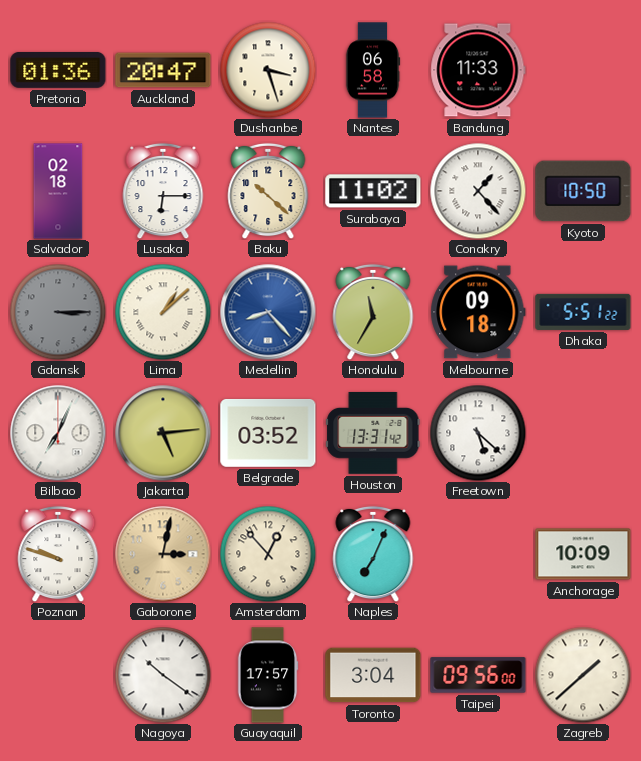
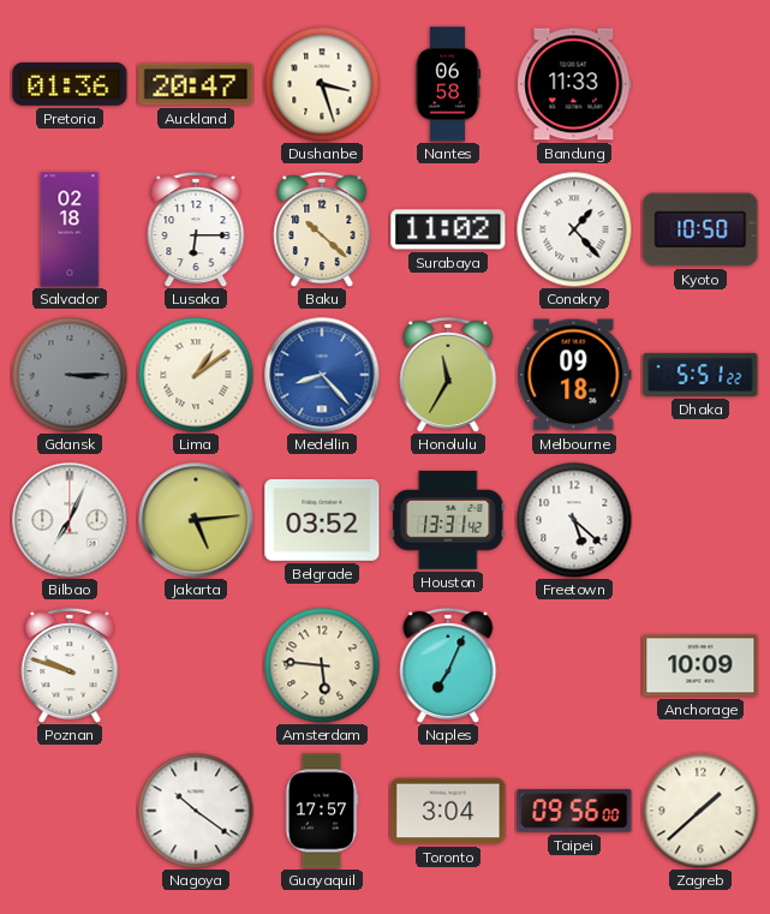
Lima: 1:08 -> 1:09
Gaborone: 3:02 -> none
Amsterdam: 12:53 -> 5:46
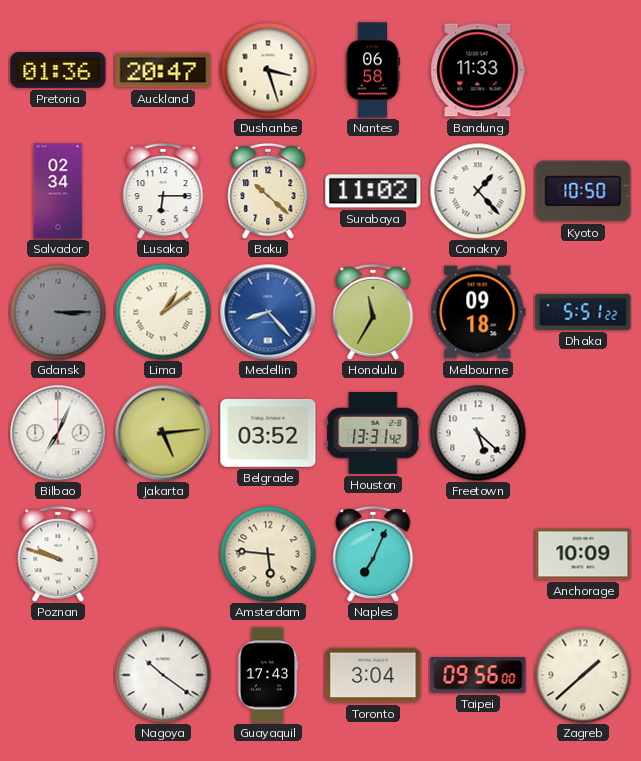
Salvador: 02:18 -> 02:34
Guayaquil: 17:57 -> 17:43
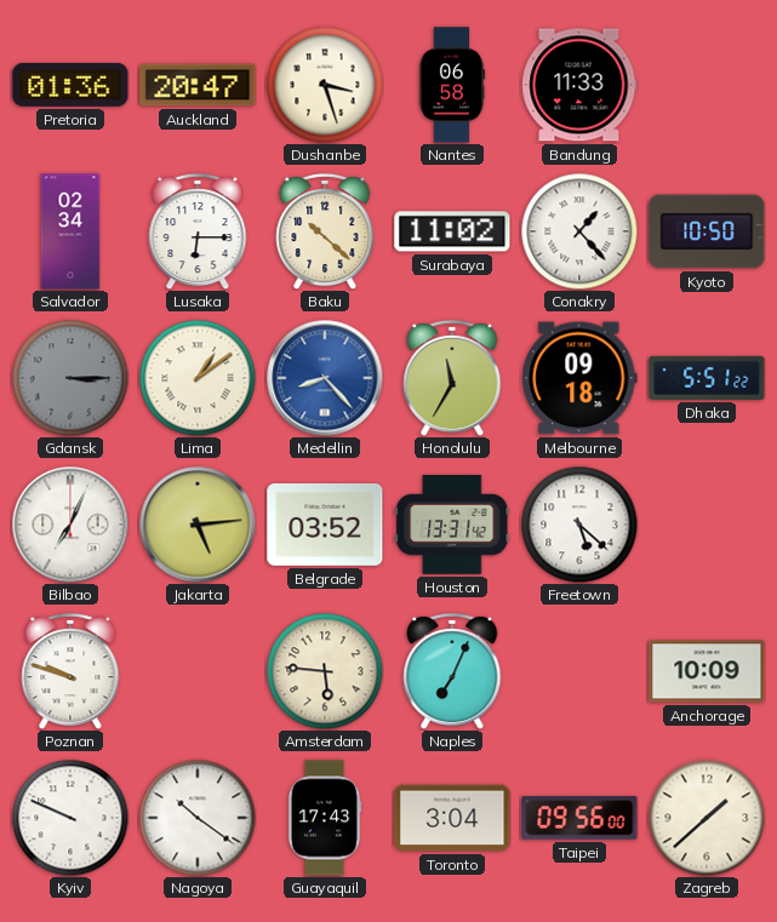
Kyiv: none -> 9:49
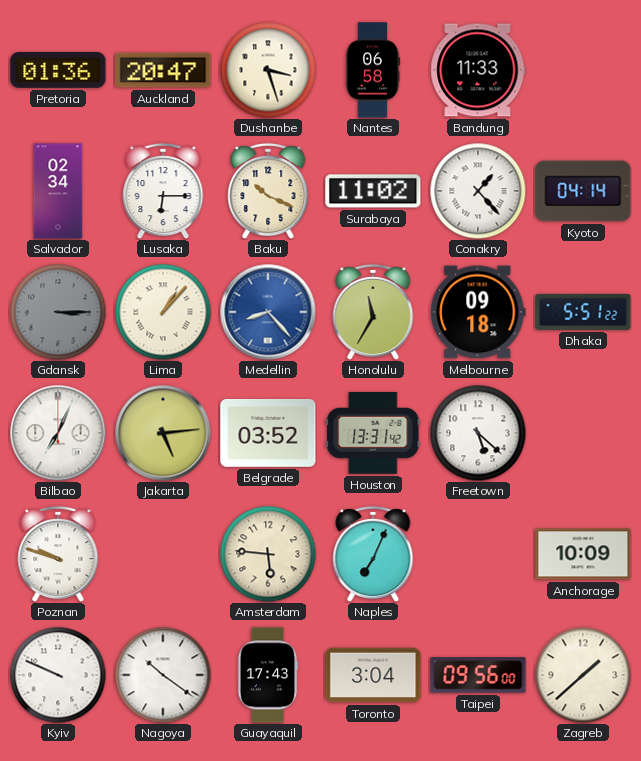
Baku: 10:22 -> 10:19
Kyoto: 10:50 -> 04:14
Lima: 1:09 -> 1:07
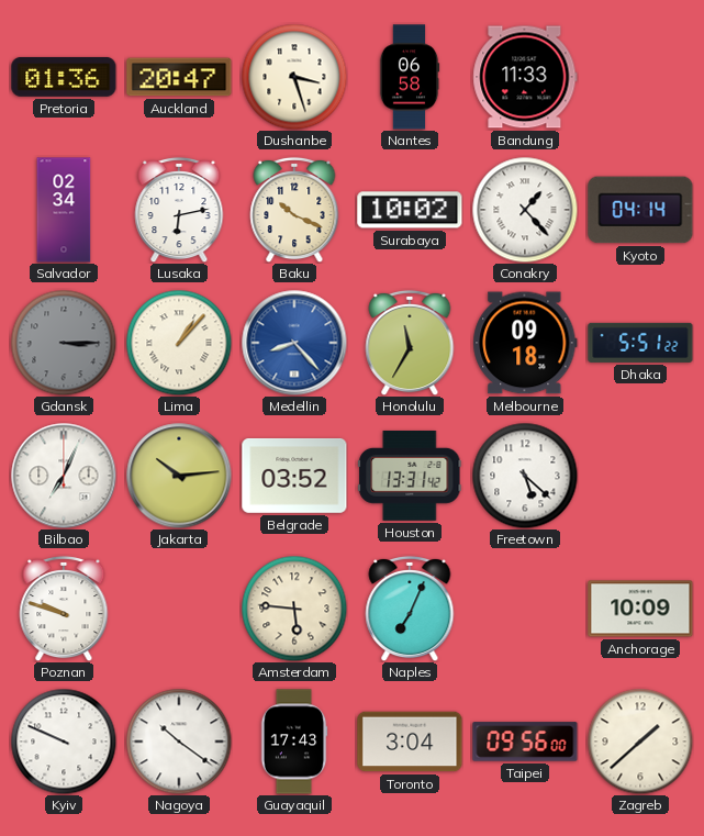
Lusaka: 6:15 -> 6:13
Surabaya: 11:02 -> 10:02
Jakarta: 5:14 -> 10:14
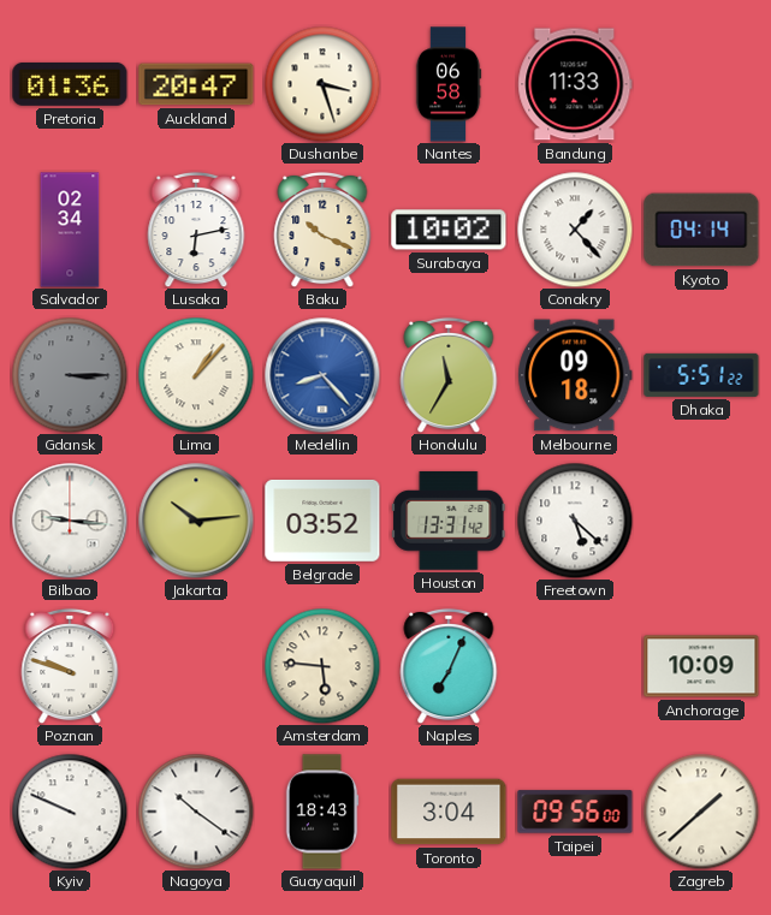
Bilbao: 7:04 -> 9:16
Guayaquil: 17:43 -> 18:43
